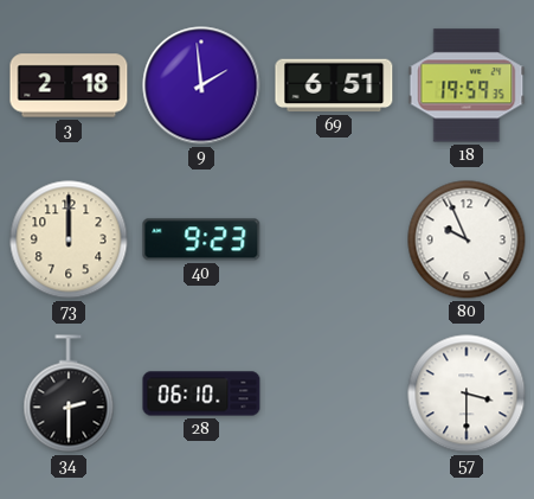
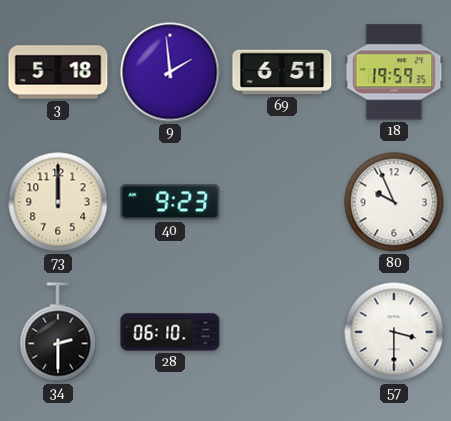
3: 2:18 -> 5:18
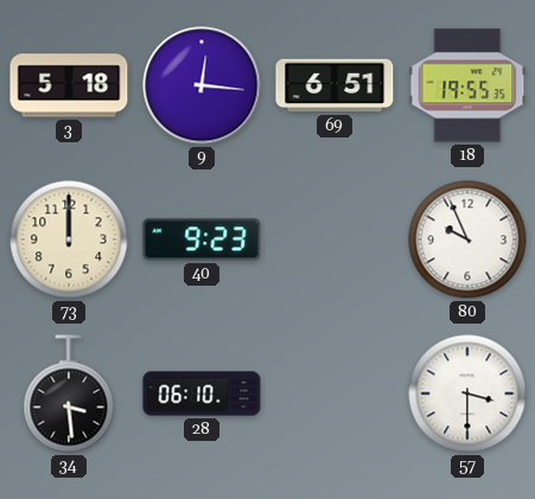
9: 1:59 -> 12:16
18: 19:59 -> 19:55
34: 2:30 -> 3:29
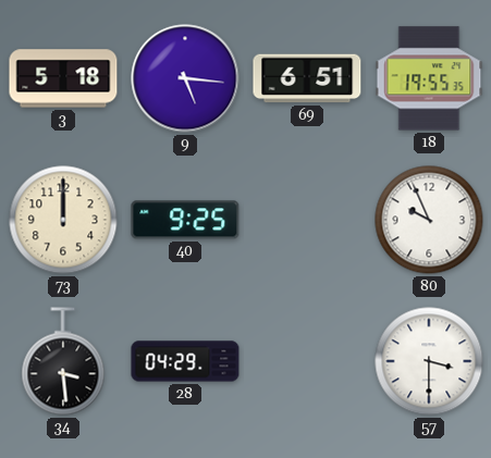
9: 12:16 -> 5:16
40: 9:23 -> 9:25
28: 06:10 -> 04:29
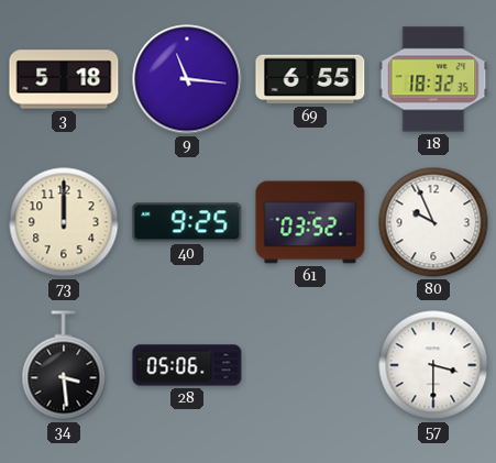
9: 5:16 -> 11:16
69: 6:51 -> 6:55
18: 19:55 -> 18:32
61: none -> 03:52
28: 04:29 -> 05:06
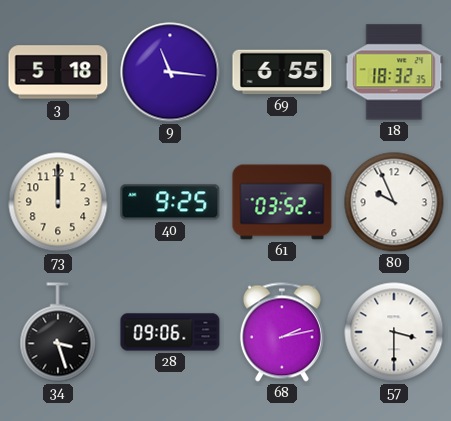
34: 3:29 -> 3:27
28: 05:06 -> 09:06
68: none -> 2:13
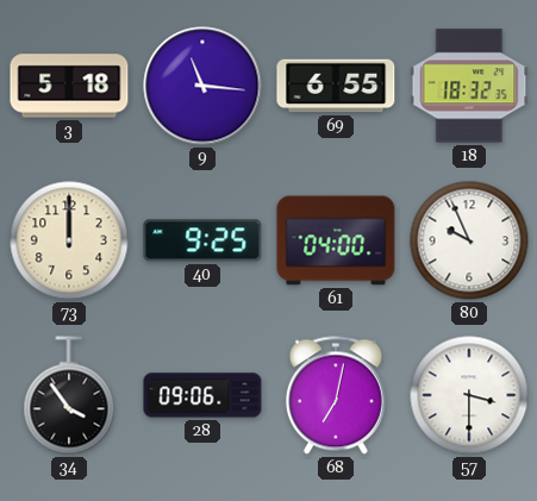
61: 03:52 -> 04:00
34: 3:27 -> 3:54
68: 2:13 -> 7:02
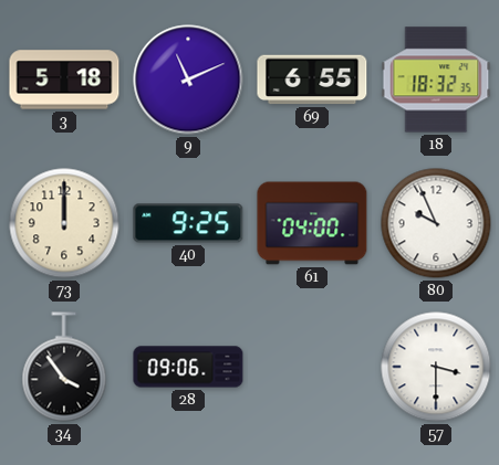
9: 11:16 -> 11:11
68: 7:02 -> none
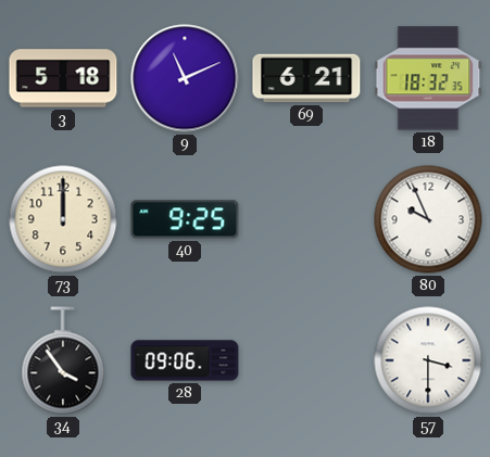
69: 6:55 -> 6:21
61: 04:00 -> none
